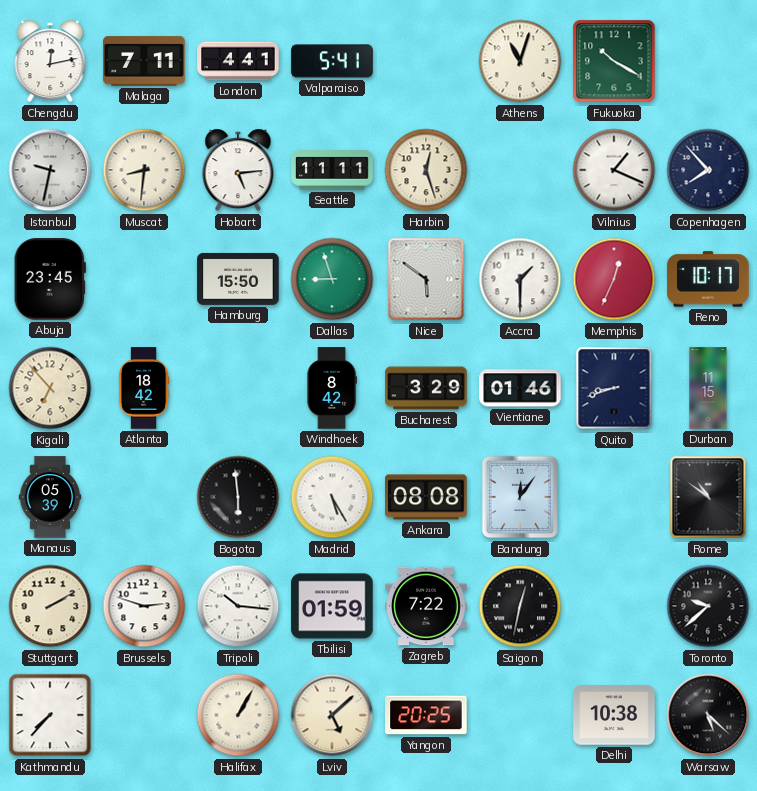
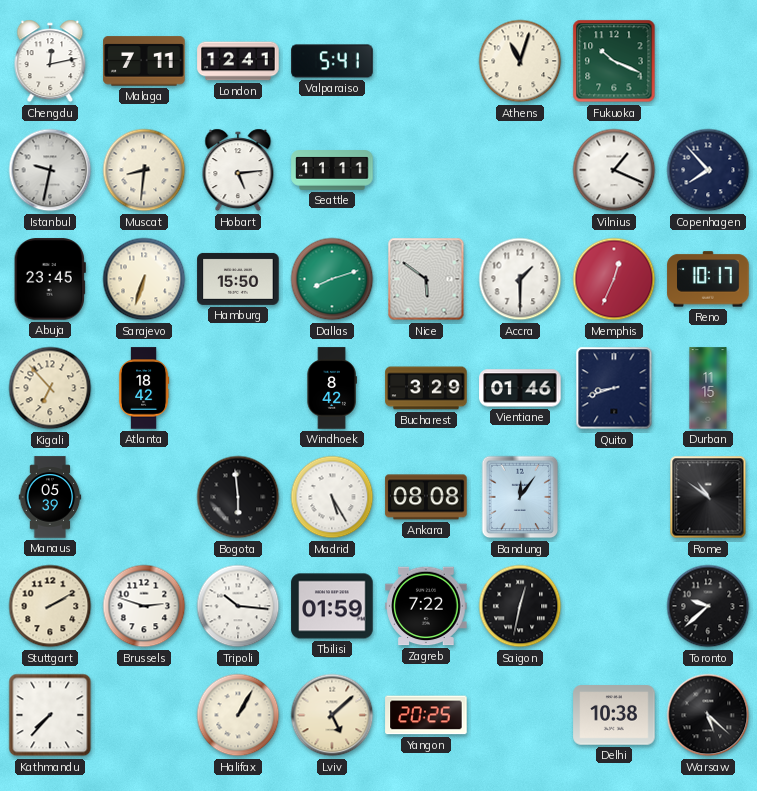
London: 4:41 -> 12:41
Fukuoka: 10:20 -> 10:19
Harbin: 12:27 -> none
Sarajevo: none -> 6:33
Dallas: 8:57 -> 8:12
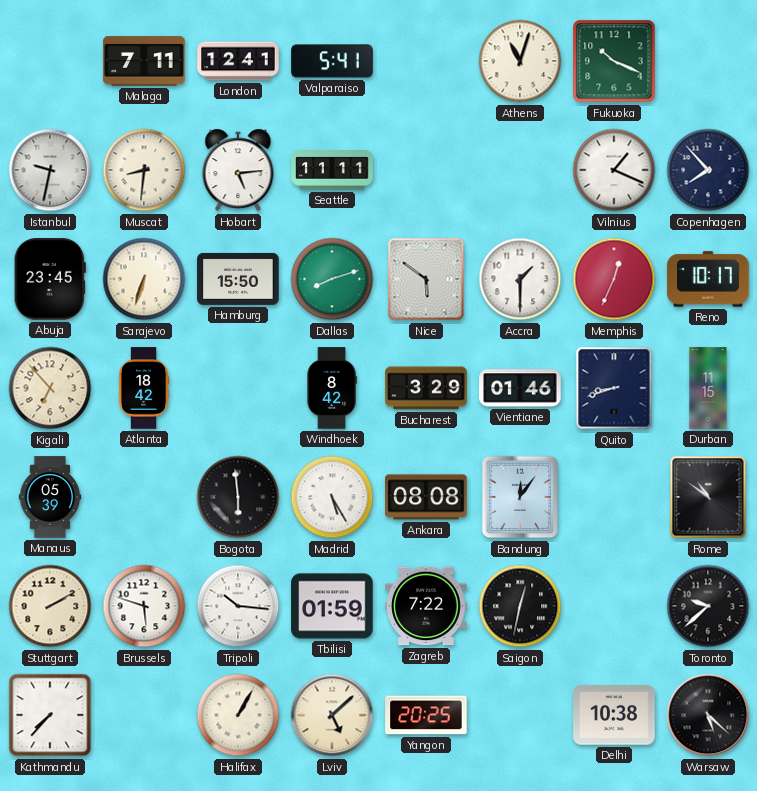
Chengdu: 12:13 -> none
Brussels: 2:48 -> 5:48
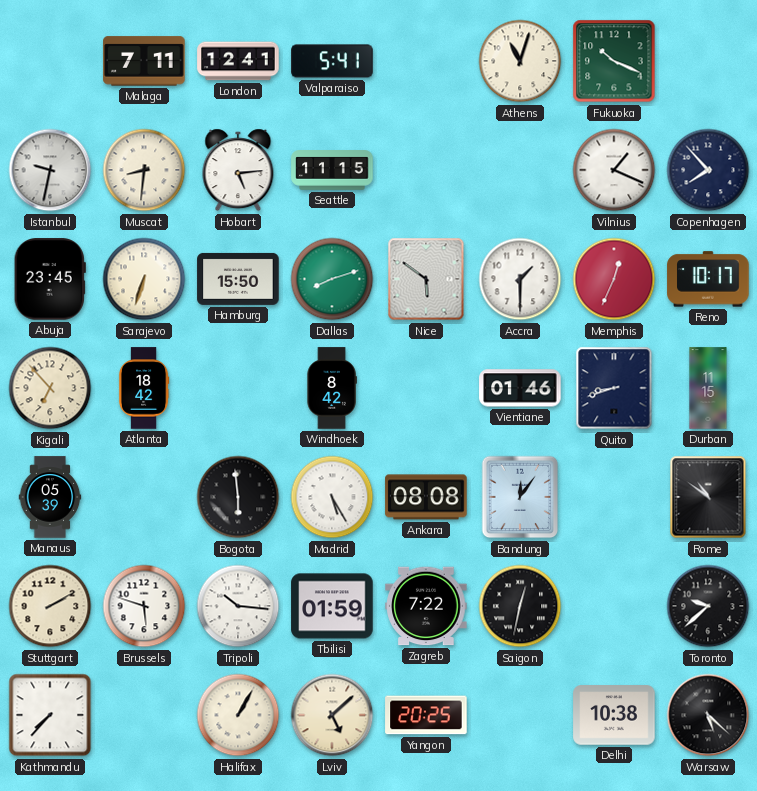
Seattle: 11:11 -> 11:15
Bucharest: 3:29 -> none
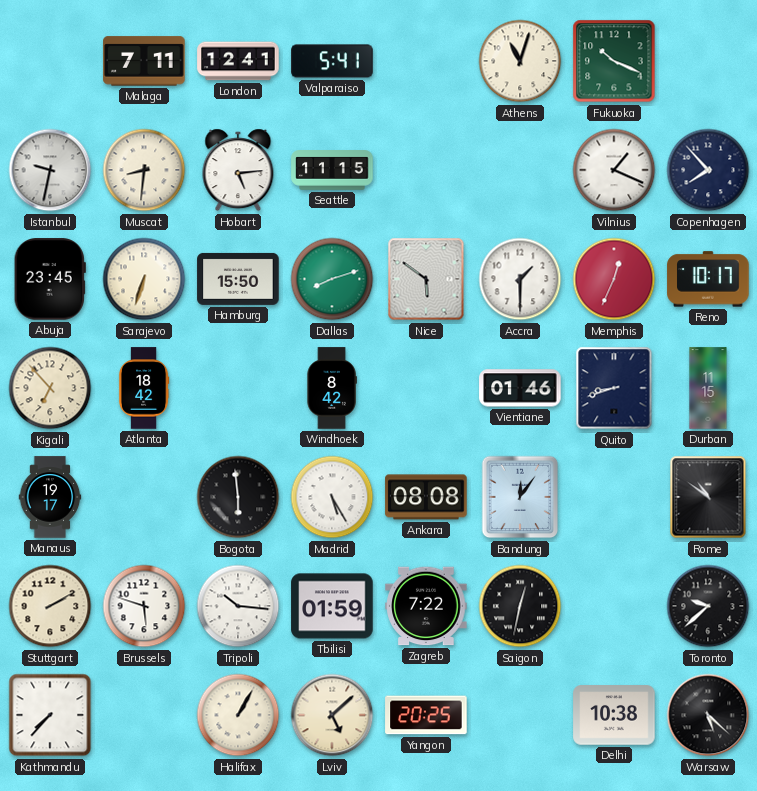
Manaus: 05:39 -> 19:17
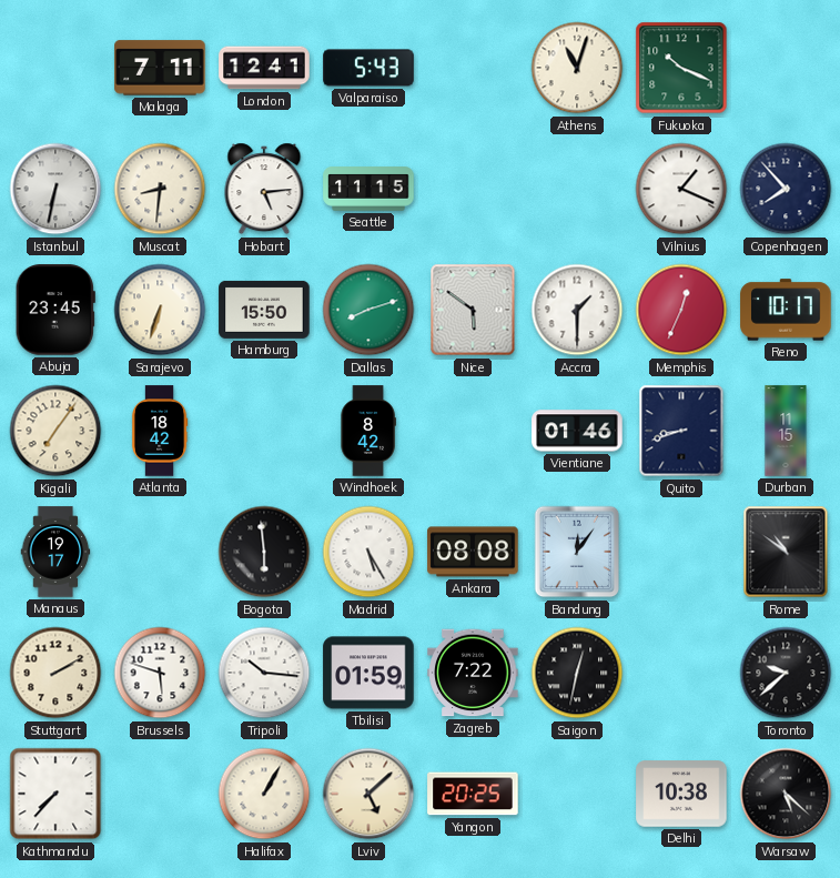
Valparaiso: 5:41 -> 5:43
Istanbul: 9:32 -> 6:32
Kigali: 6:53 -> 7:06
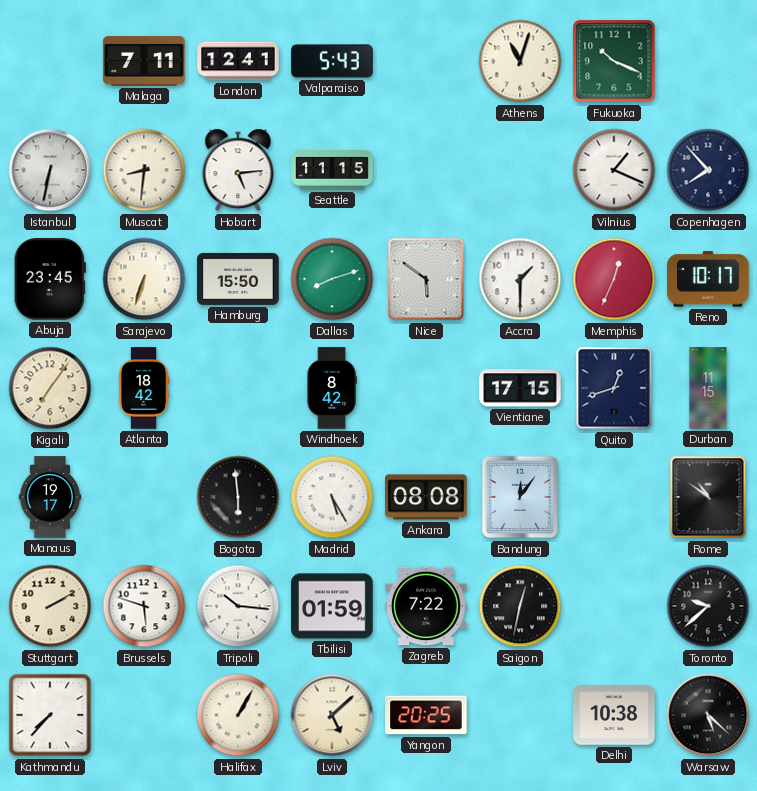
Vientiane: 01:46 -> 17:15
Quito: 8:42 -> 12:42
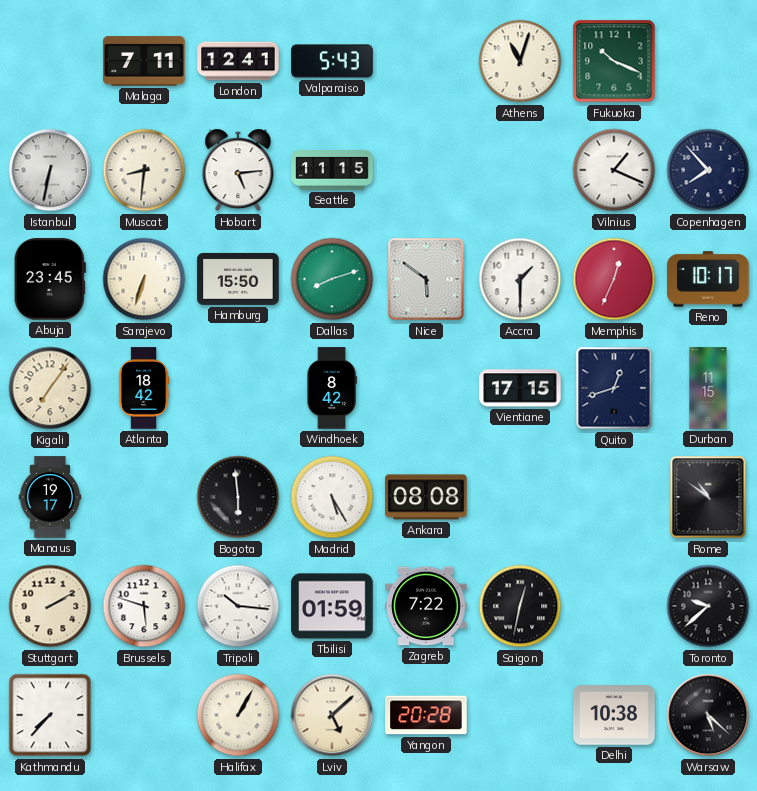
Bandung: 12:06 -> none
Yangon: 20:25 -> 20:28
